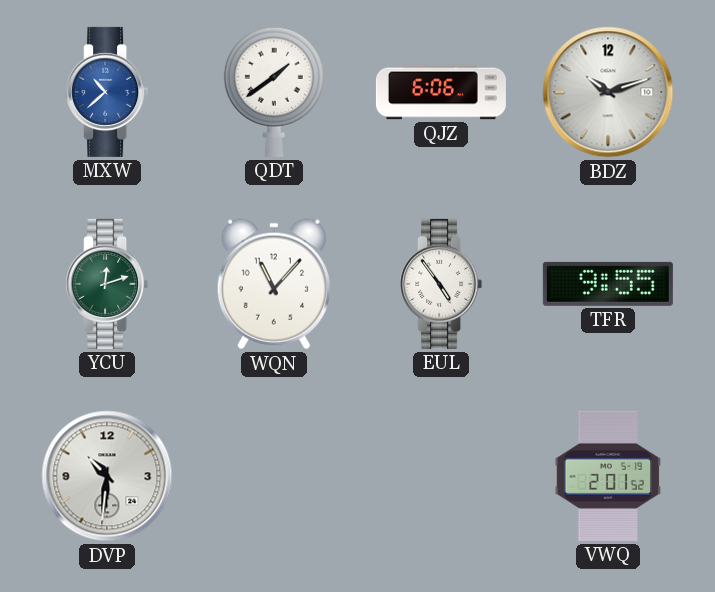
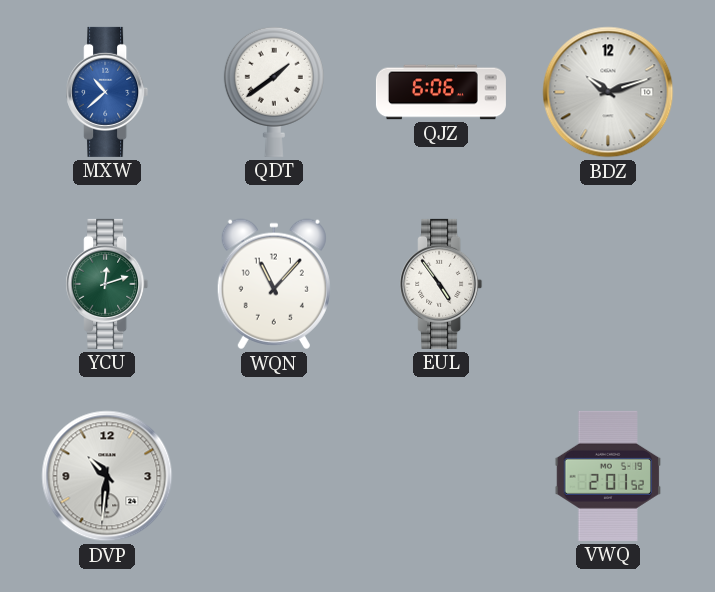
TFR: 9:55 -> none
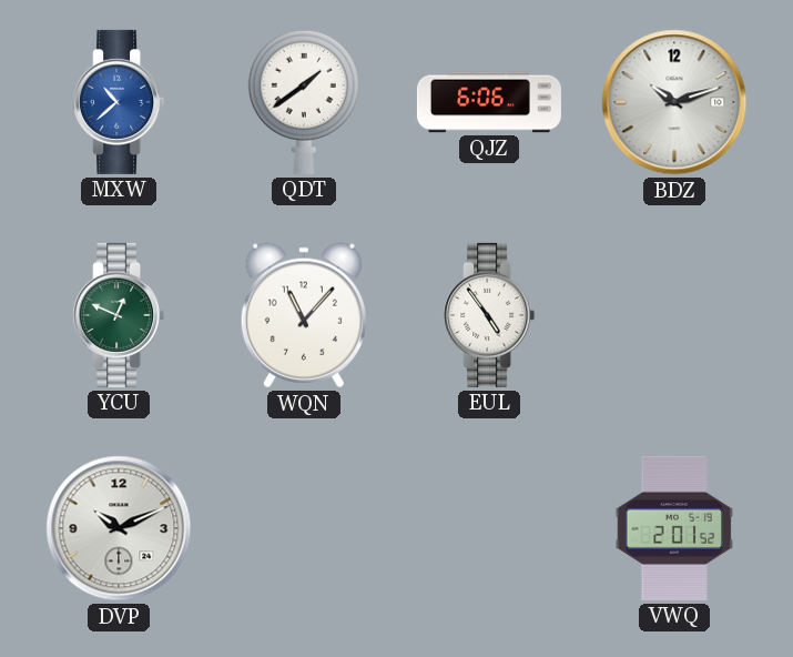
YCU: 12:12 -> 12:49
DVP: 10:31 -> 10:11
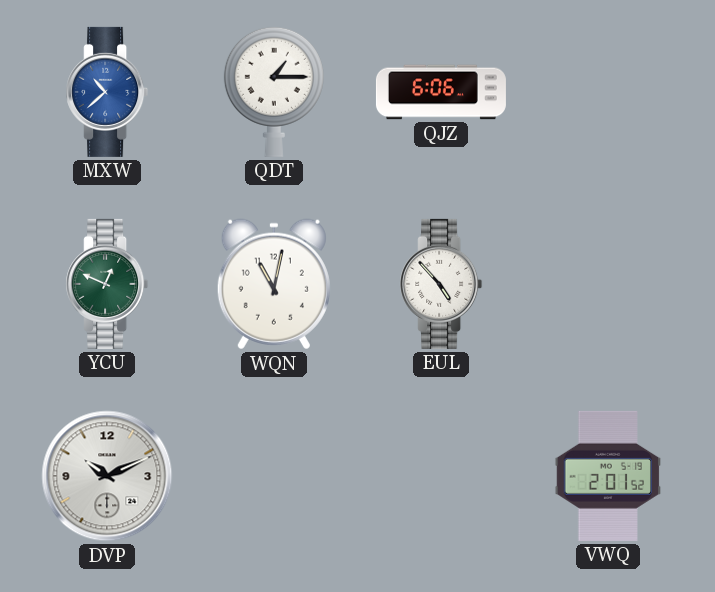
QDT: 1:39 -> 1:15
BDZ: 10:12 -> none
WQN: 11:07 -> 11:02
EUL: 4:54 -> 4:53
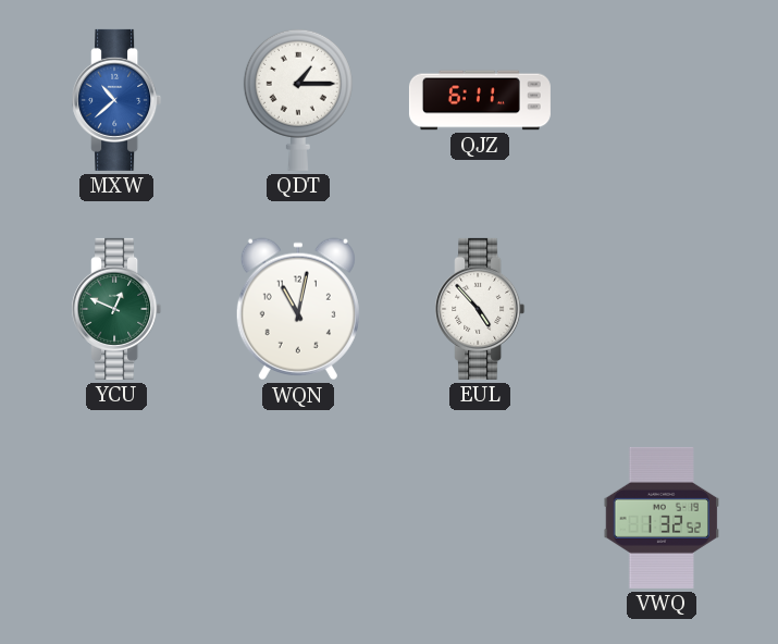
QJZ: 6:06 -> 6:11
DVP: 10:11 -> none
VWQ: 2:01 -> 1:32
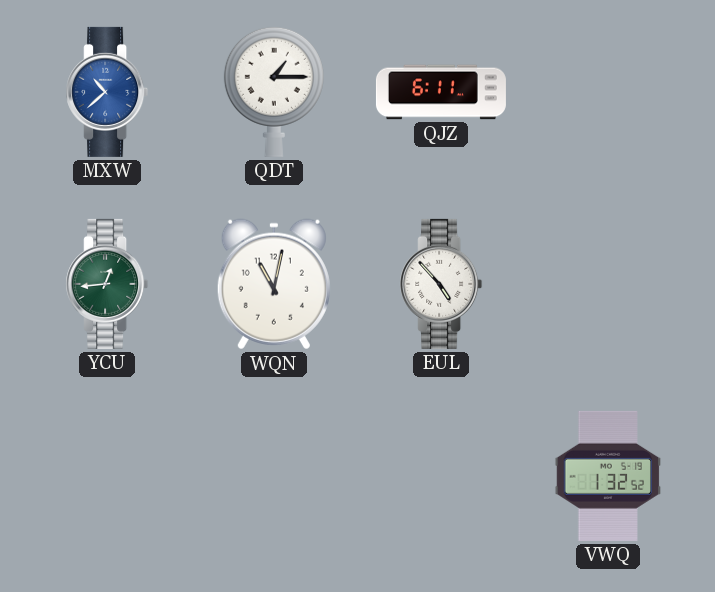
YCU: 12:49 -> 12:44
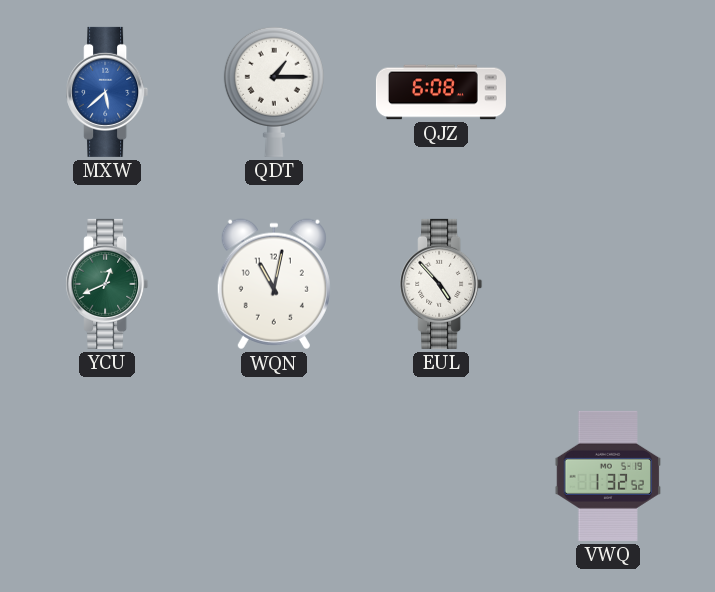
MXW: 10:38 -> 5:38
QJZ: 6:11 -> 6:08
YCU: 12:44 -> 12:41
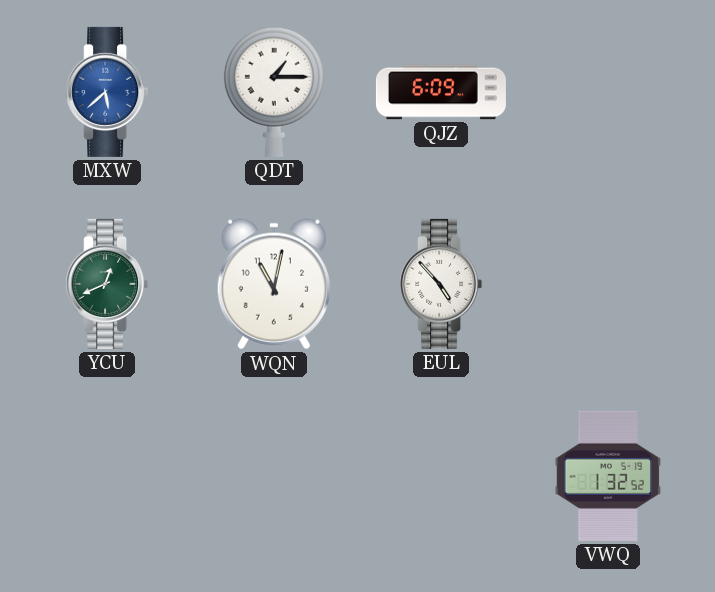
QJZ: 6:08 -> 6:09
